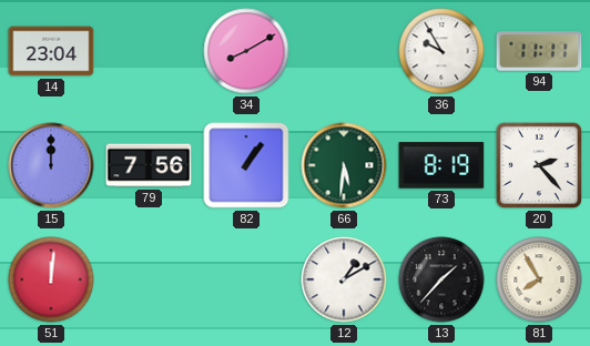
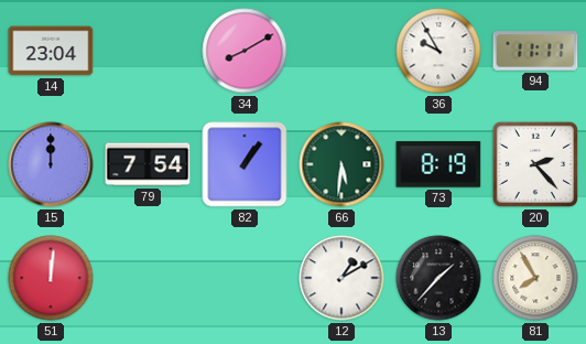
79: 7:56 -> 7:54
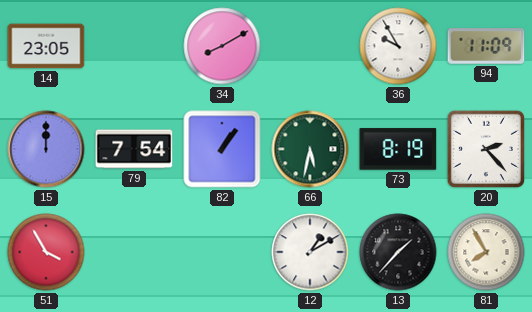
14: 23:04 -> 23:05
94: 11:11 -> 11:09
66: 5:31 -> 5:32
51: 12:01 -> 3:55
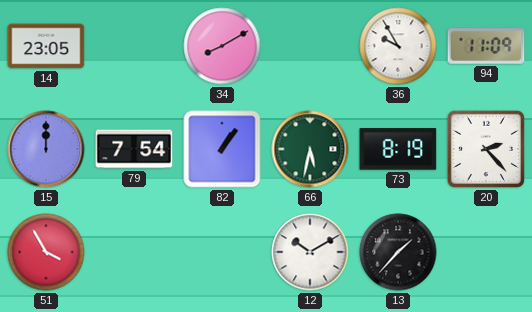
12: 1:10 -> 10:10
81: 7:55 -> none
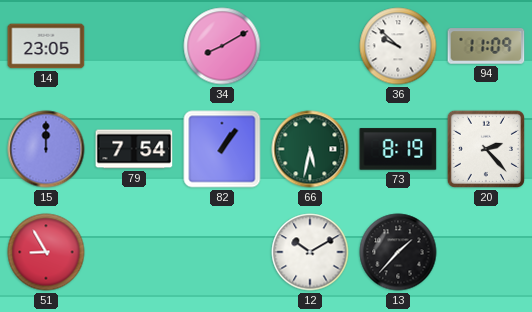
36: 9:55 -> 9:52
51: 3:55 -> 8:55
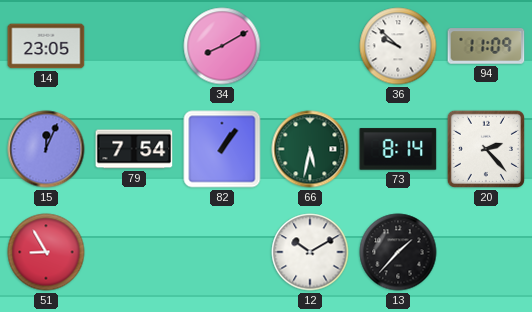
15: 12:00 -> 12:04
73: 8:19 -> 8:14
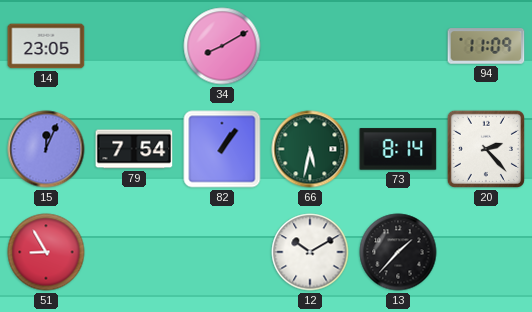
36: 9:52 -> none
